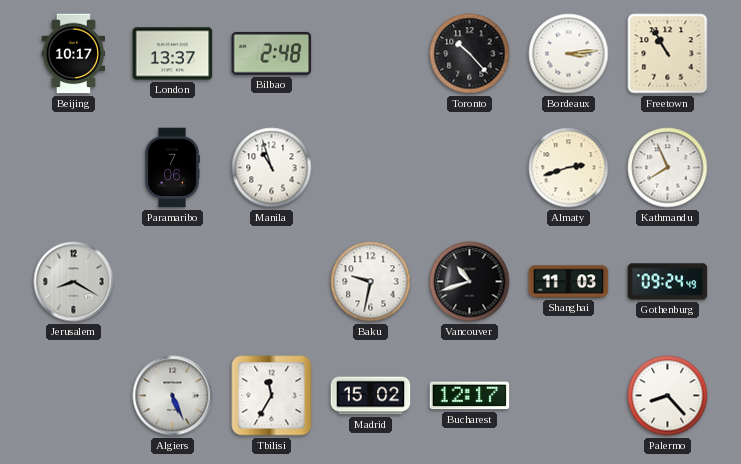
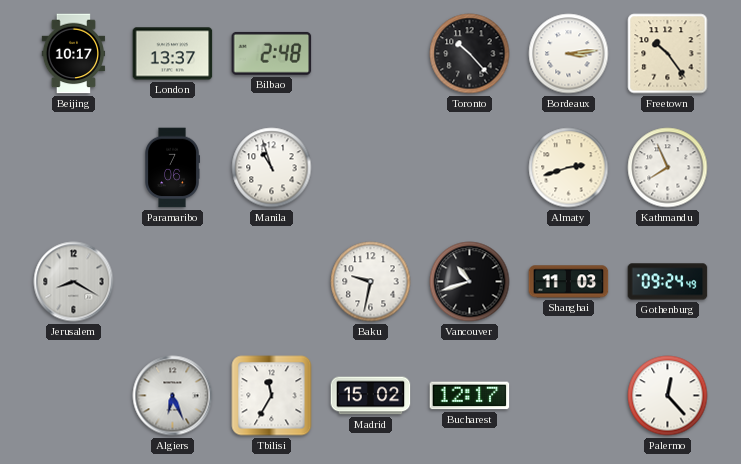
Freetown: 10:55 -> 10:24
Algiers: 5:26 -> 6:26
Palermo: 8:23 -> 12:23
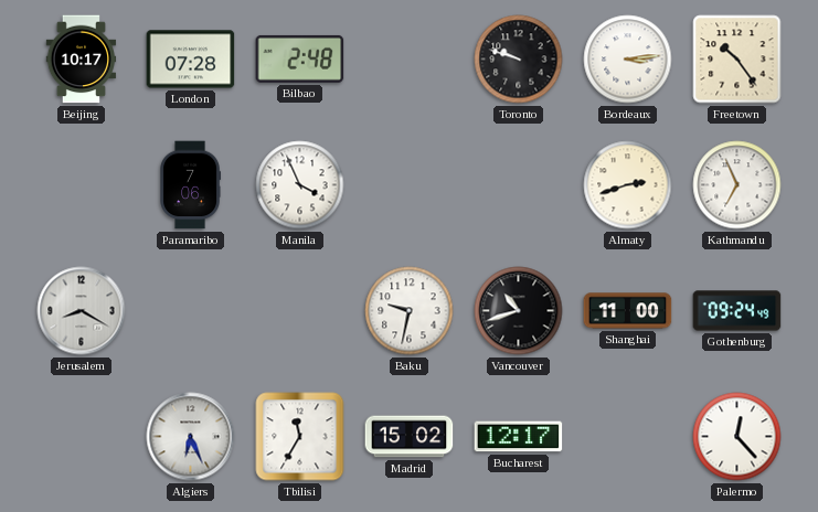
London: 13:37 -> 07:28
Toronto: 10:23 -> 9:48
Manila: 10:57 -> 3:56
Kathmandu: 7:56 -> 6:56
Shanghai: 11:03 -> 11:00
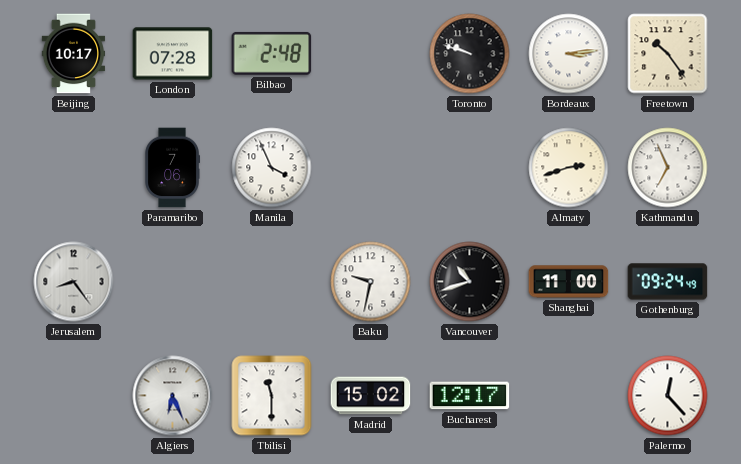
Jerusalem: 8:20 -> 8:24
Tbilisi: 11:35 -> 11:30
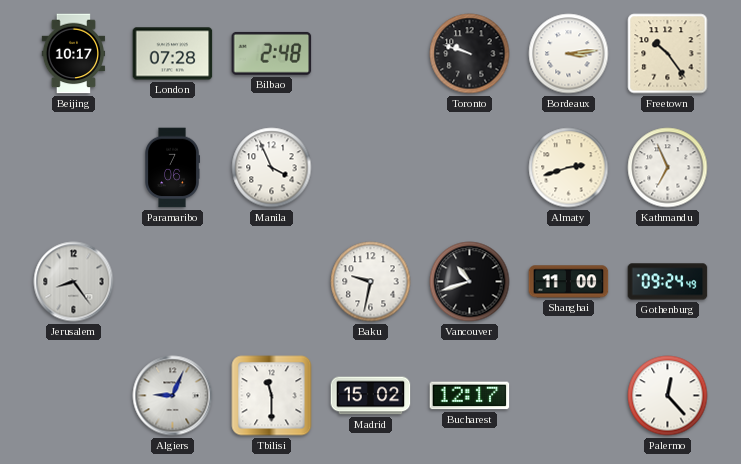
Algiers: 6:26 -> 9:04
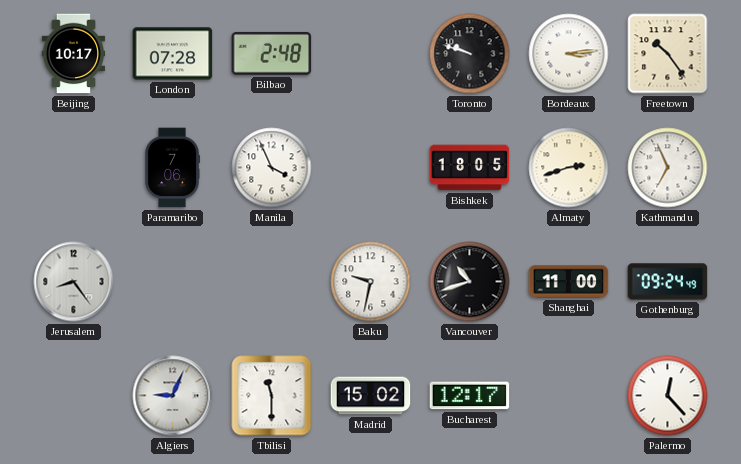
Bishkek: none -> 18:05
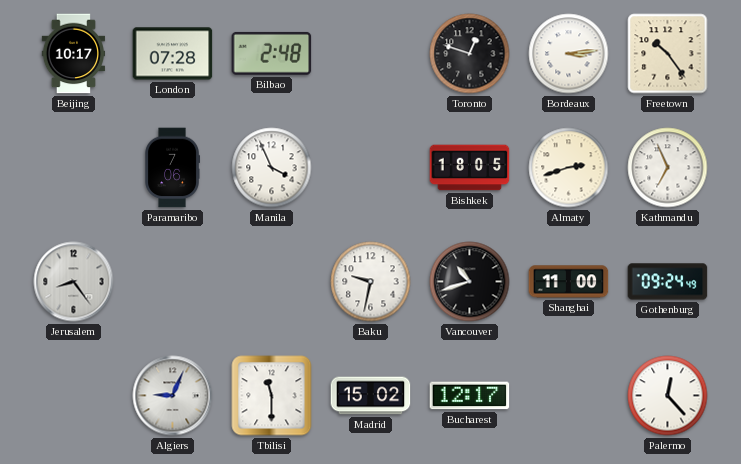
Toronto: 9:48 -> 12:48
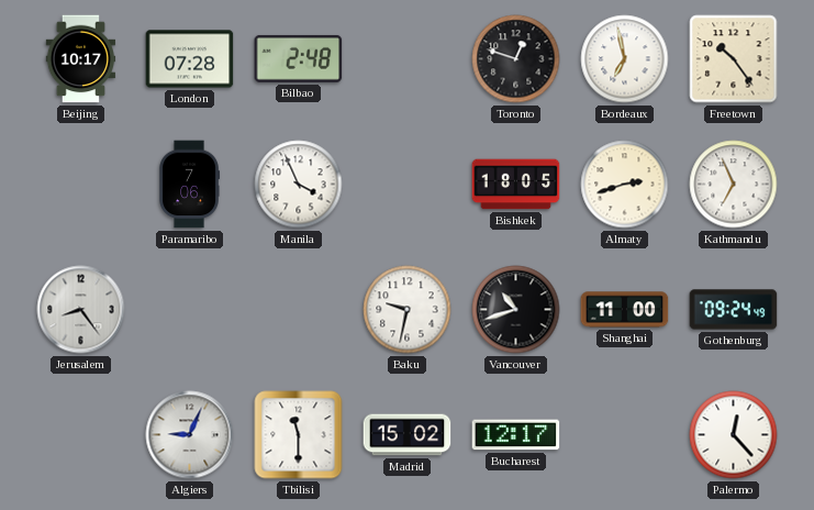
Bordeaux: 3:14 -> 6:58
